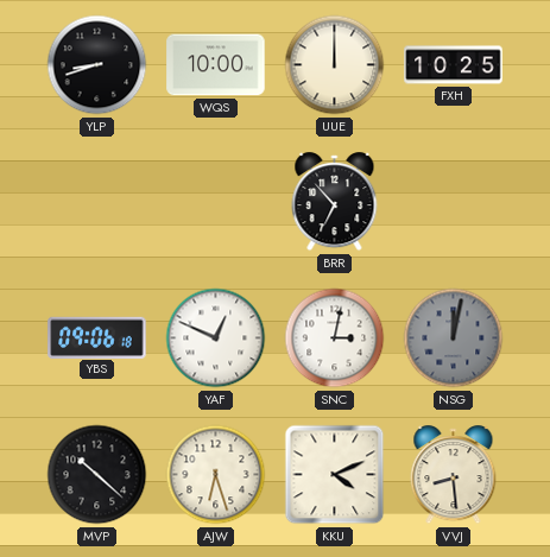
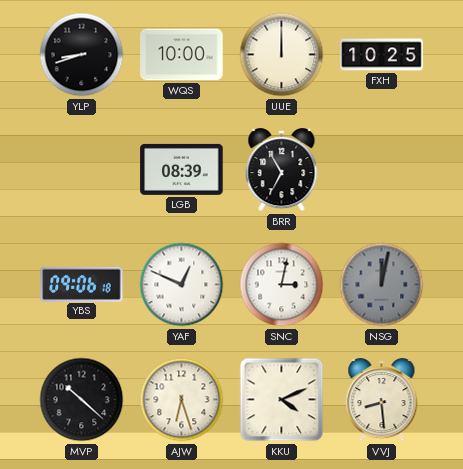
LGB: none -> 08:39
BRR: 6:53 -> 6:55
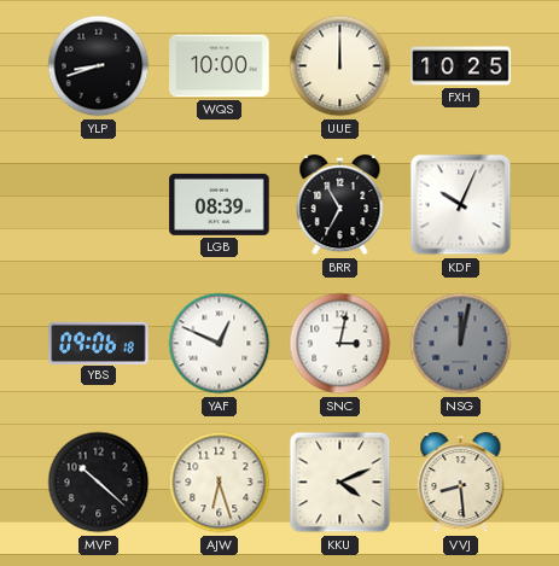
KDF: none -> 10:04
